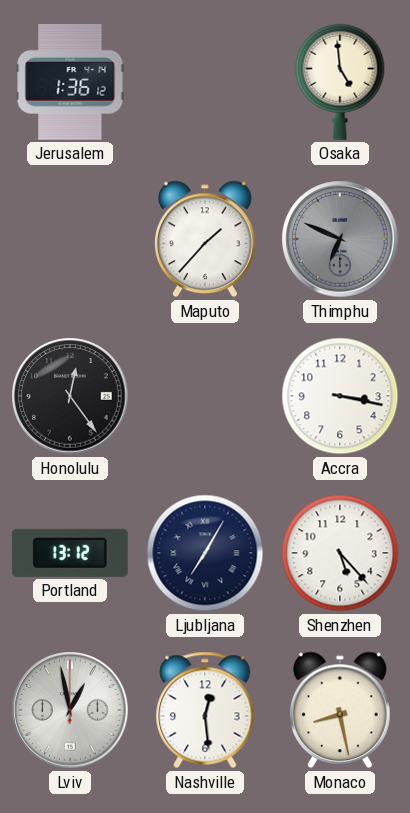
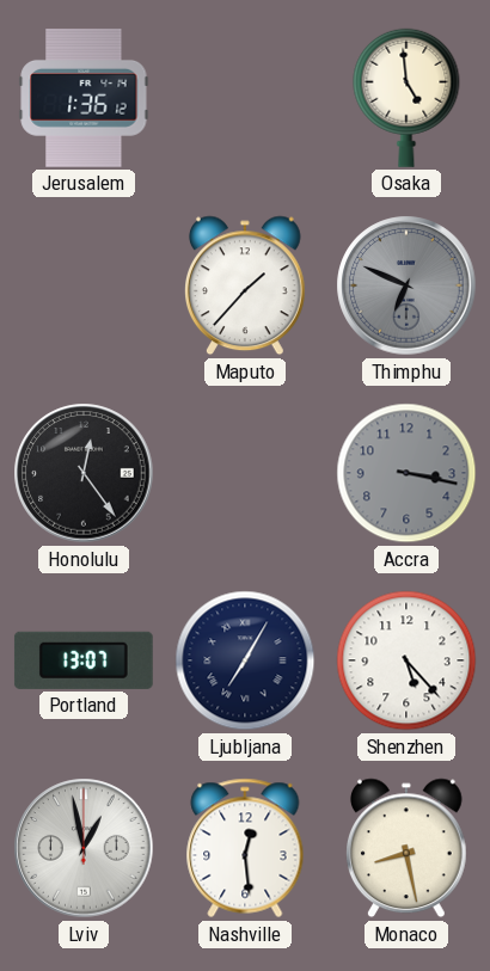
Accra dial: white -> grey
Portland: 13:12 -> 13:07
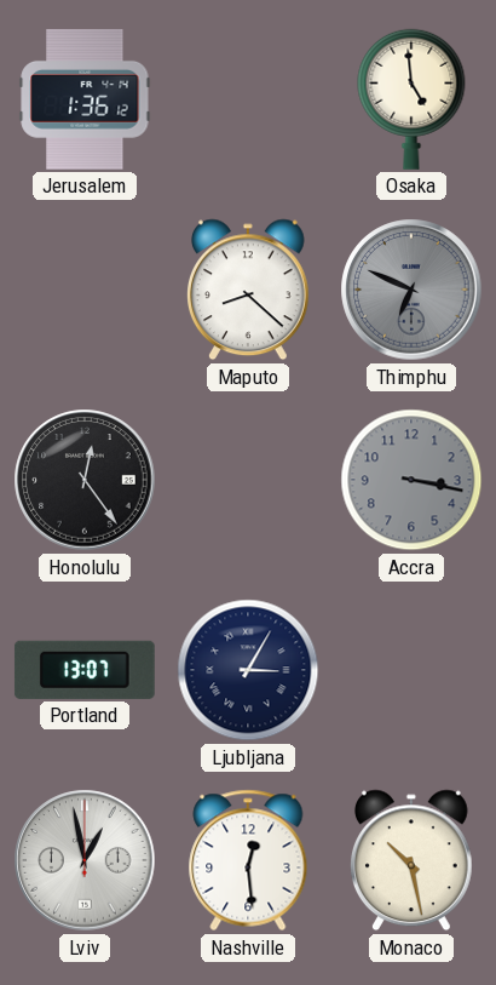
Maputo: 1:37 -> 8:22
Ljubljana: 7:05 -> 3:05
Shenzhen: 5:23 -> none
Monaco: 8:28 -> 10:28
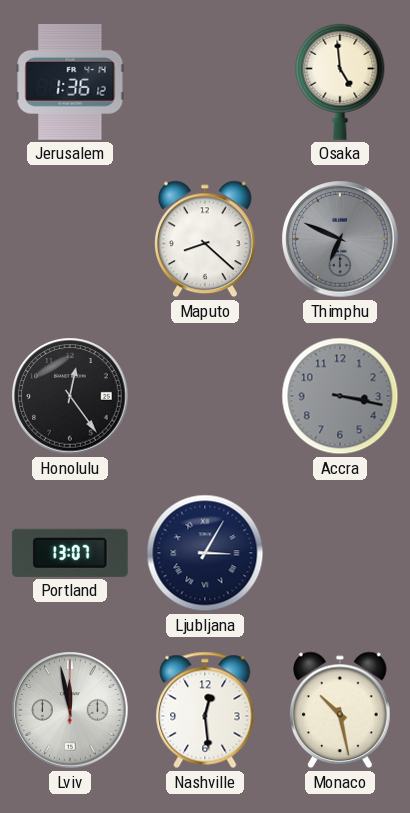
Lviv: 12:58 -> 11:58
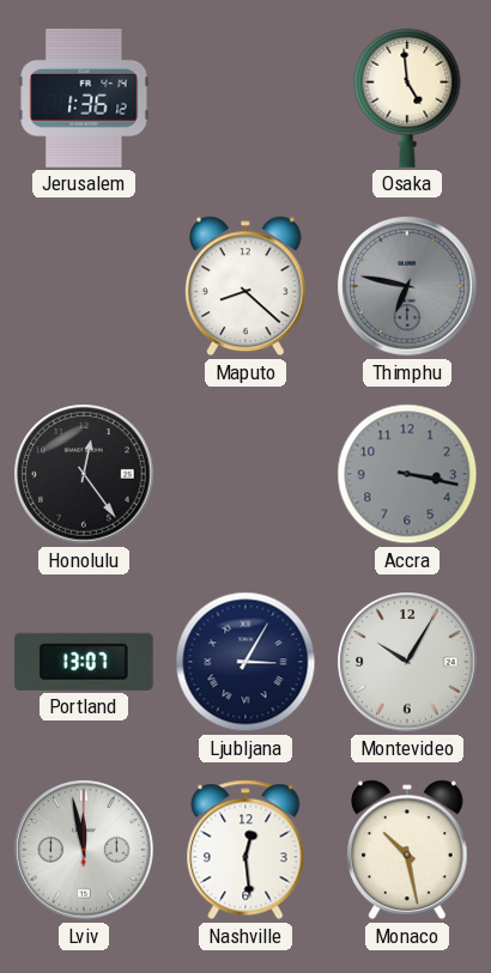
Thimphu: 6:49 -> 6:47
Montevideo: none -> 10:05
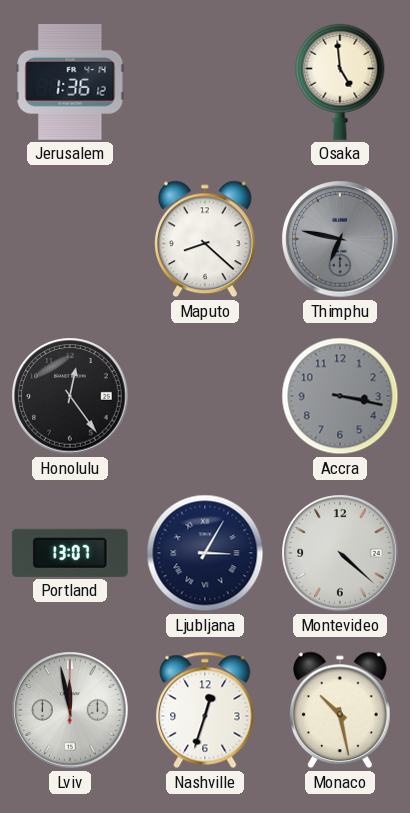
Montevideo: 10:05 -> 4:22
Nashville: 12:29 -> 12:33
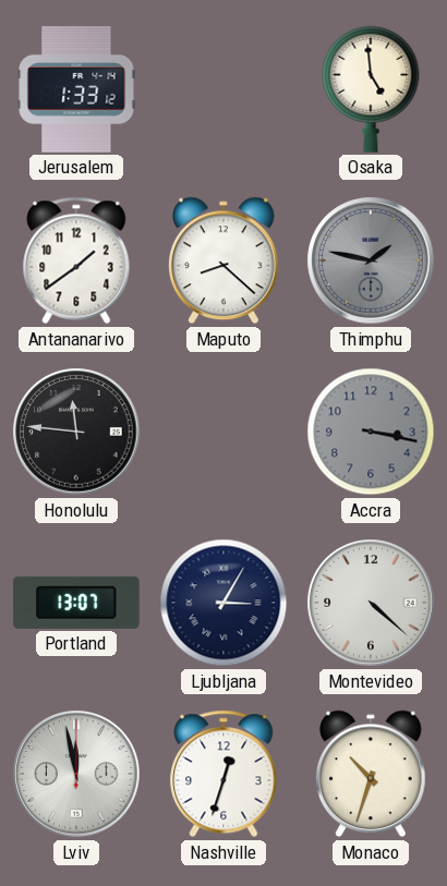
Jerusalem: 1:36 -> 1:33
Antananarivo: none -> 1:39
Thimphu: 6:47 -> 1:47
Honolulu: 12:24 -> 11:46
Monaco: 10:28 -> 10:33
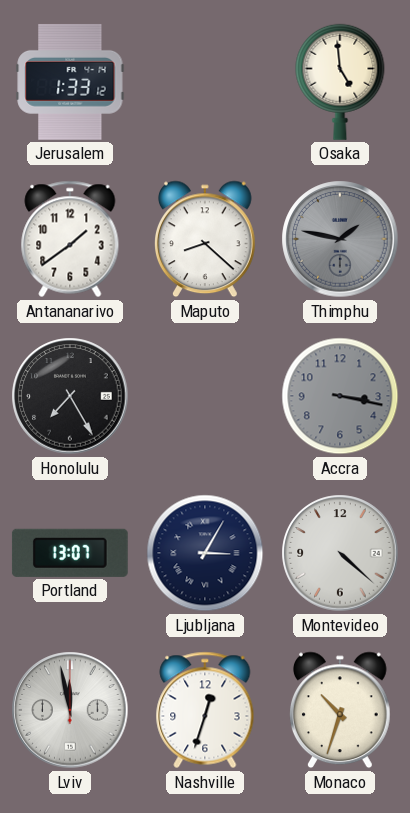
Honolulu: 11:46 -> 7:25
